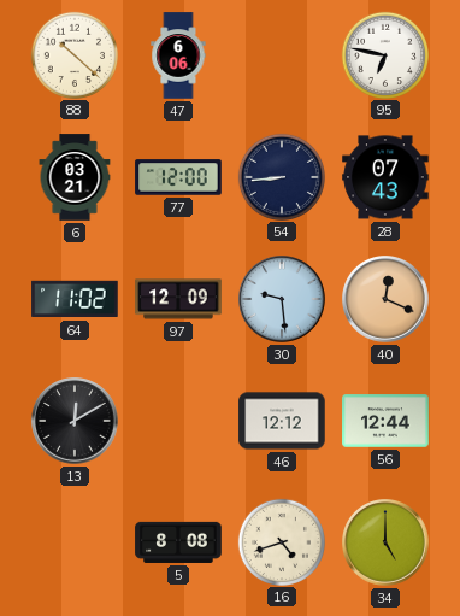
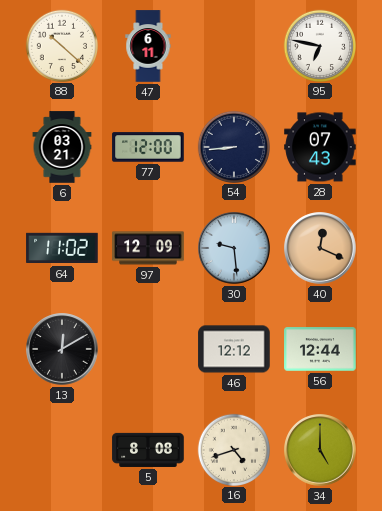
47: 6:06 -> 6:11
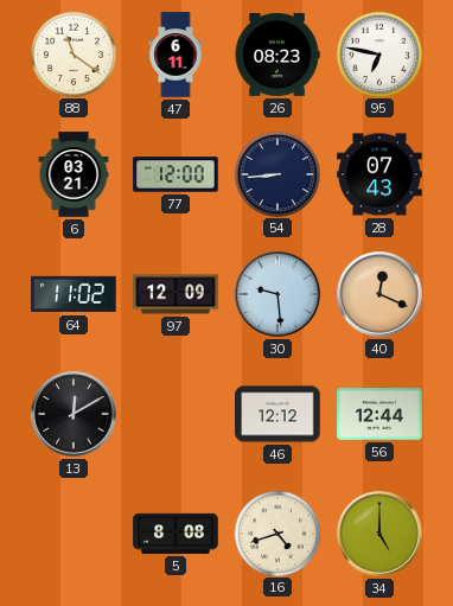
88: 10:22 -> 11:21
26: none -> 08:23
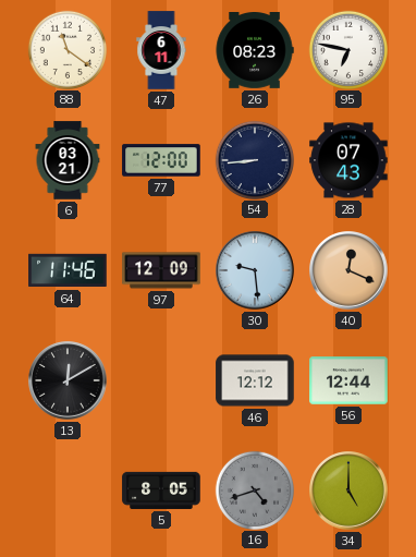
64: 11:02 -> 11:46
5: 8:08 -> 8:05
16 dial: cream -> grey
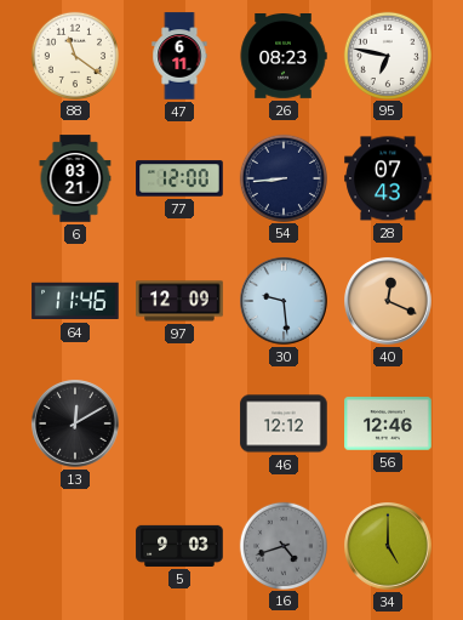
56: 12:44 -> 12:46
5: 8:05 -> 9:03
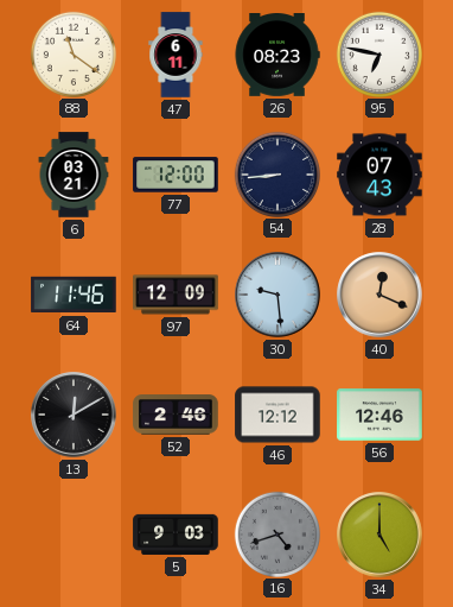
52: none -> 2:46
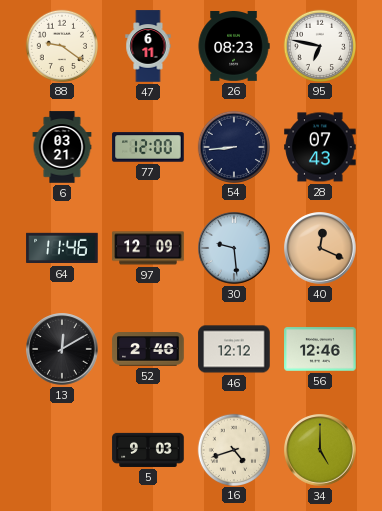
88: 11:21 -> 9:21
16 dial: grey -> cream
